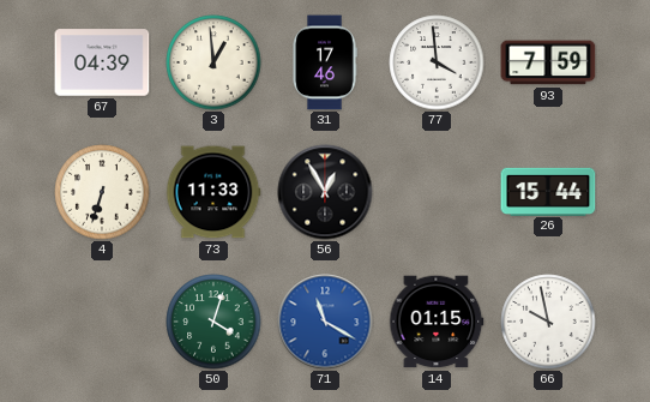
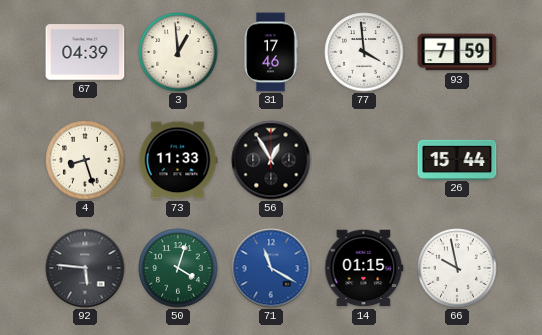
4: 6:33 -> 8:27
92: none -> 5:46
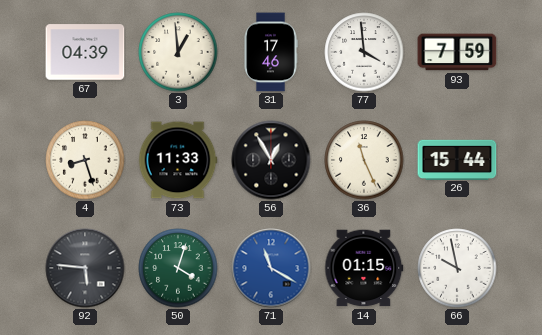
36: none -> 11:26
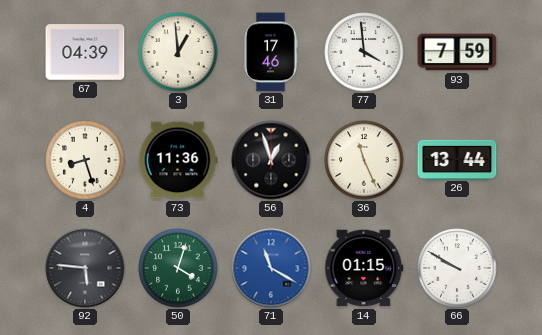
73: 11:33 -> 11:36
56: 12:55 -> 12:57
26: 15:44 -> 13:44
66: 9:58 -> 9:50
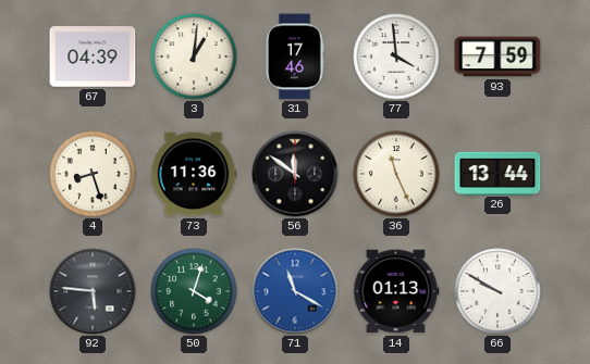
3: 12:59 -> 1:01
56: 12:57 -> 11:51
14: 01:15 -> 01:13
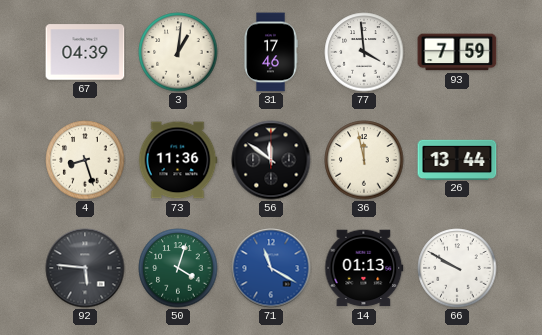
36: 11:26 -> 11:58
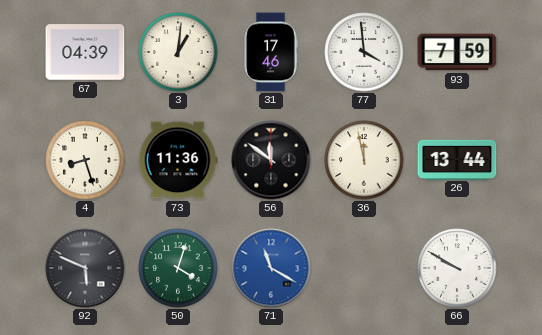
92: 5:46 -> 5:49
14: 01:13 -> none
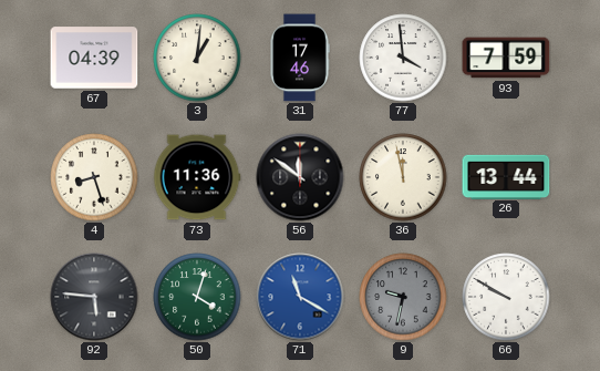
92: 5:49 -> 5:46
9: none -> 9:32
